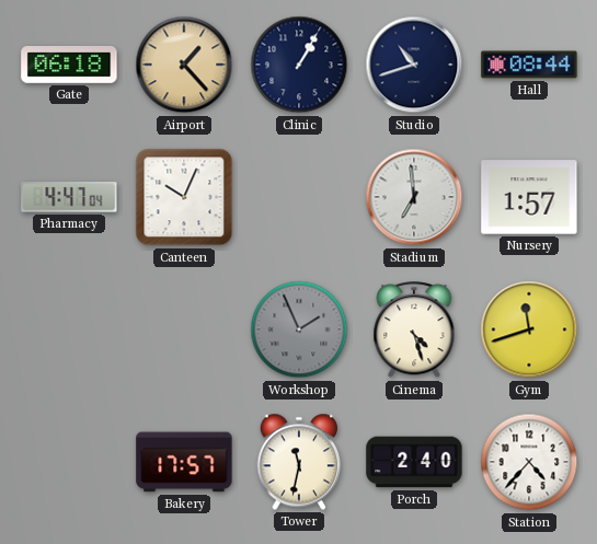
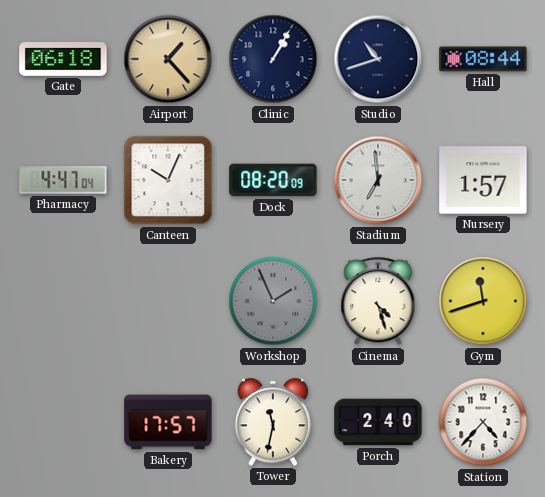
Dock: none -> 08:20
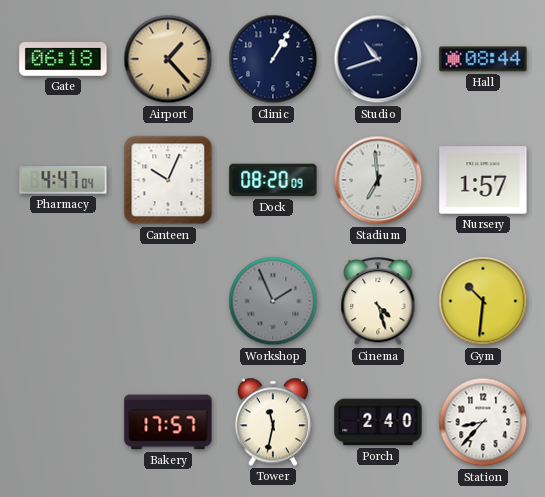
Gym: 11:42 -> 10:31
Station: 4:37 -> 8:37
